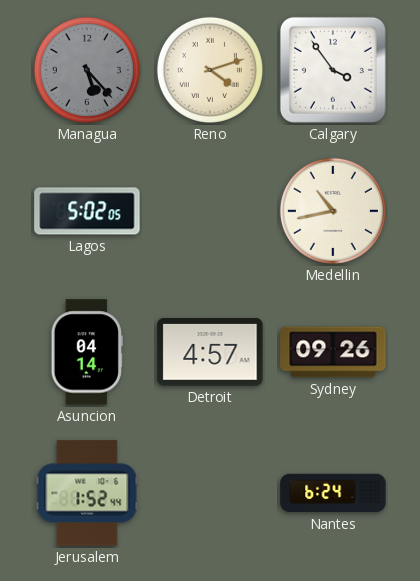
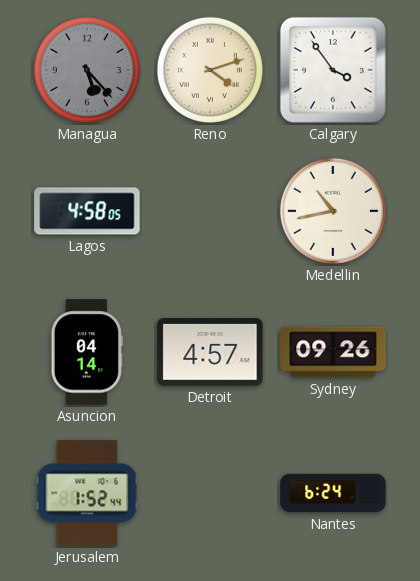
Lagos: 5:02 -> 4:58
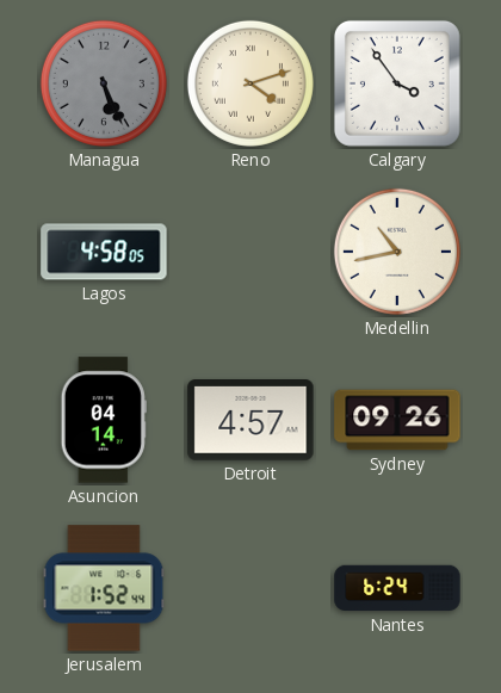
Managua: 5:23 -> 5:26
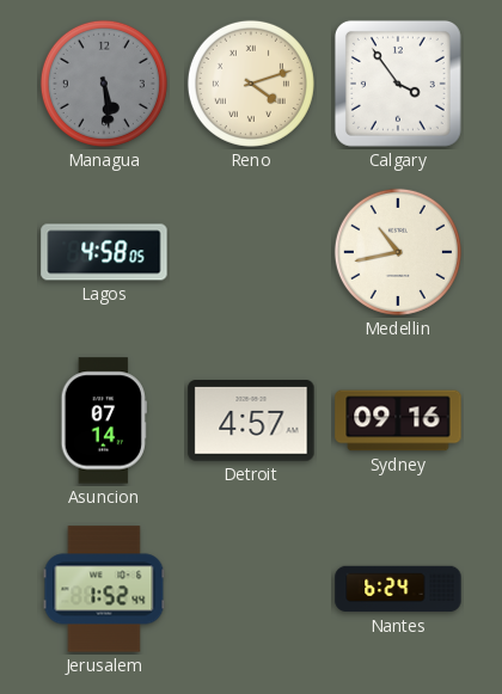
Managua: 5:26 -> 5:29
Asuncion: 04:14 -> 07:14
Sydney: 09:26 -> 09:16
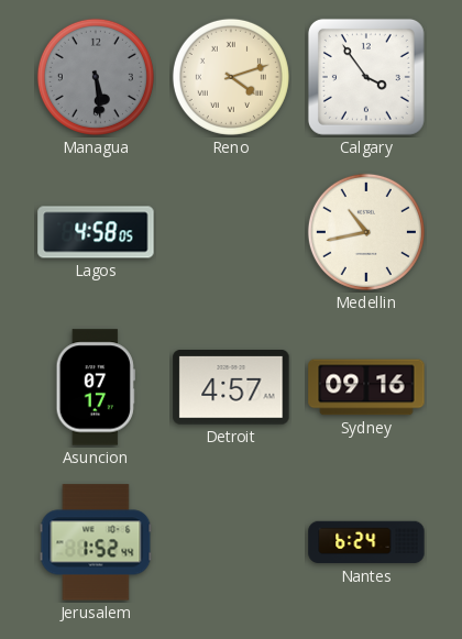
Asuncion: 07:14 -> 07:17
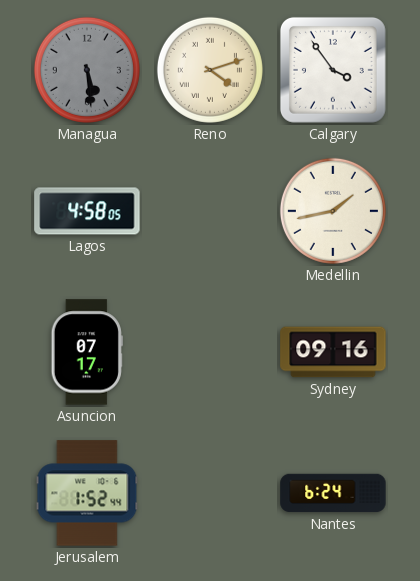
Medellin: 10:43 -> 1:43
Detroit: 4:57 -> none
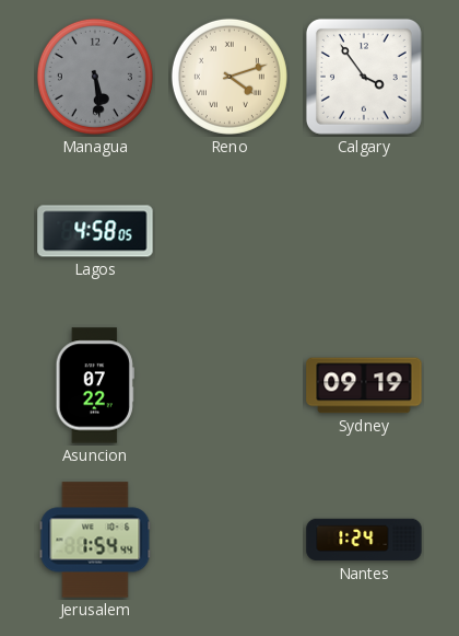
Medellin: 1:43 -> none
Asuncion: 07:17 -> 07:22
Sydney: 09:16 -> 09:19
Jerusalem: 1:52 -> 1:54
Nantes: 6:24 -> 1:24
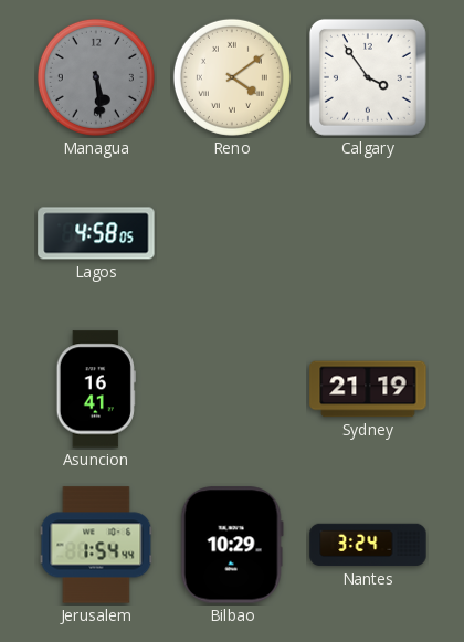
Reno: 4:12 -> 4:09
Asuncion: 07:22 -> 16:41
Sydney: 09:19 -> 21:19
Bilbao: none -> 10:29
Nantes: 1:24 -> 3:24
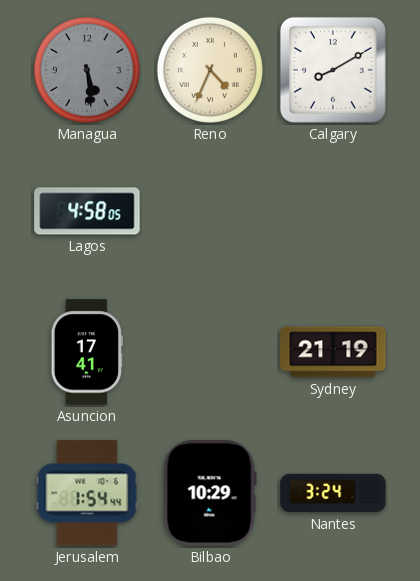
Reno: 4:09 -> 4:34
Calgary: 3:54 -> 8:10
Asuncion: 16:41 -> 17:41
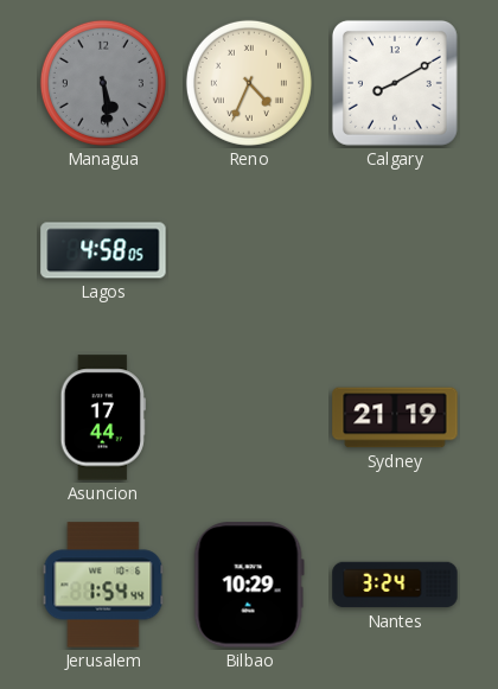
Asuncion: 17:41 -> 17:44
